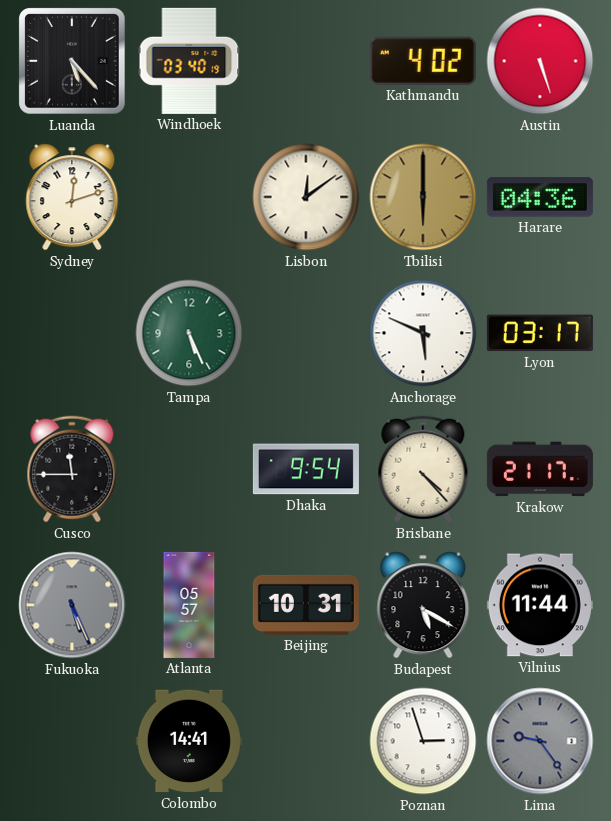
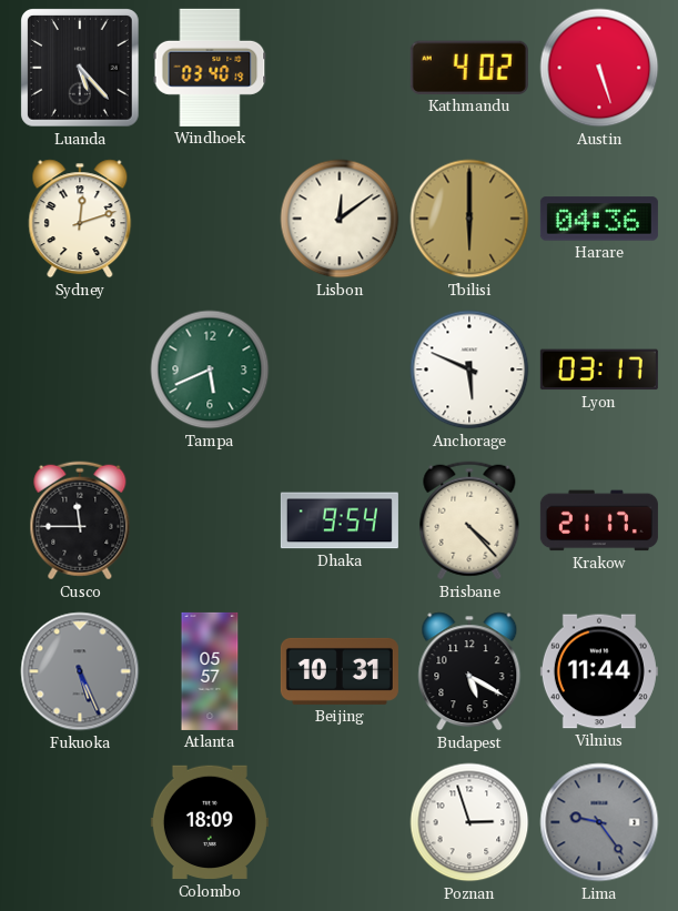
Tampa: 5:26 -> 5:41
Colombo: 14:41 -> 18:09
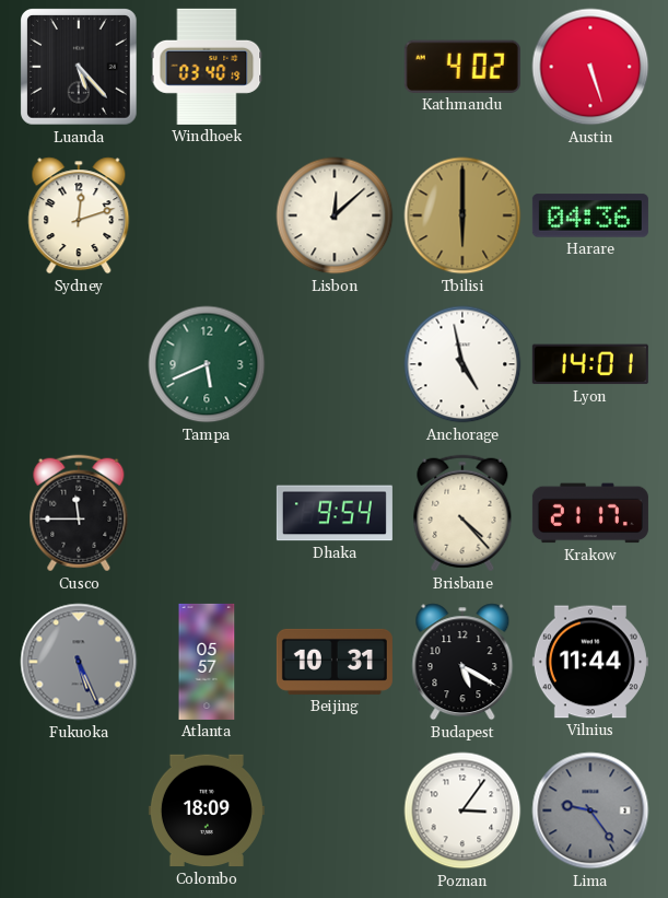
Lisbon: 12:09 -> 12:08
Anchorage: 5:49 -> 4:58
Lyon: 03:17 -> 14:01
Poznan: 2:57 -> 3:06
